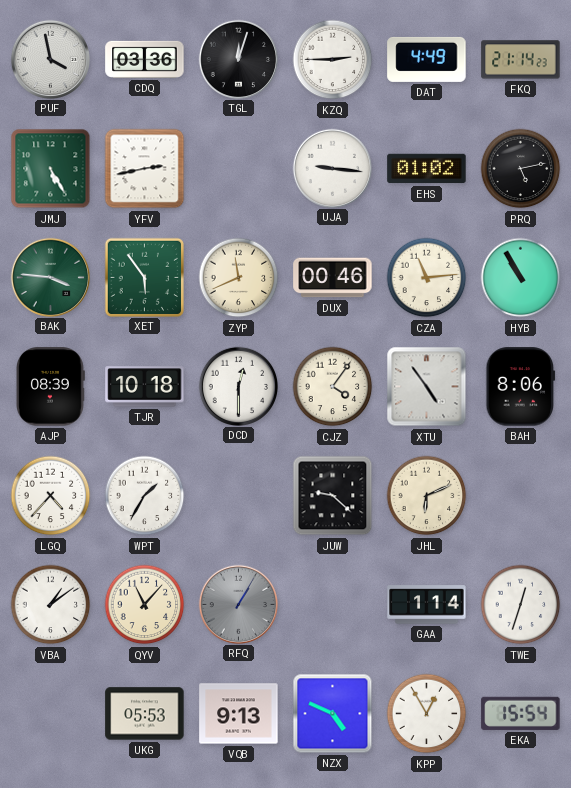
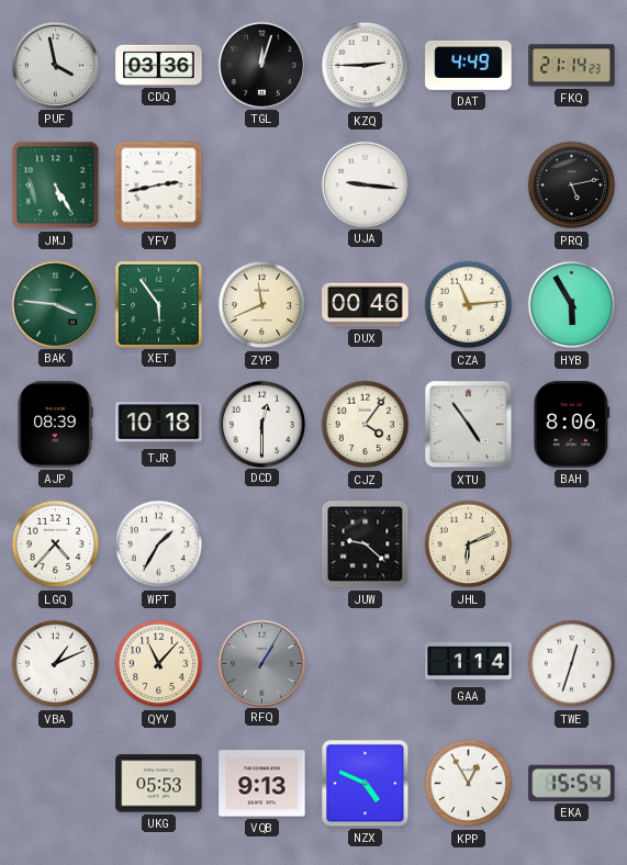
EHS: 01:02 -> none
HYB: 10:55 -> 5:55
VBA: 1:09 -> 1:11
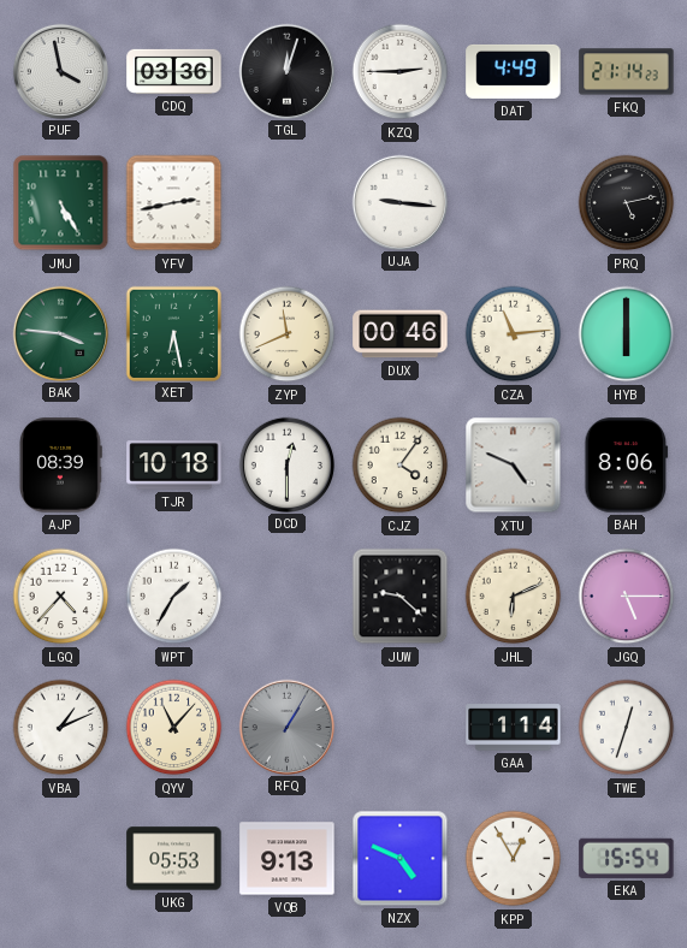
XET: 5:54 -> 6:28
HYB: 5:55 -> 6:00
XTU: 4:54 -> 4:49
JGQ: none -> 5:15
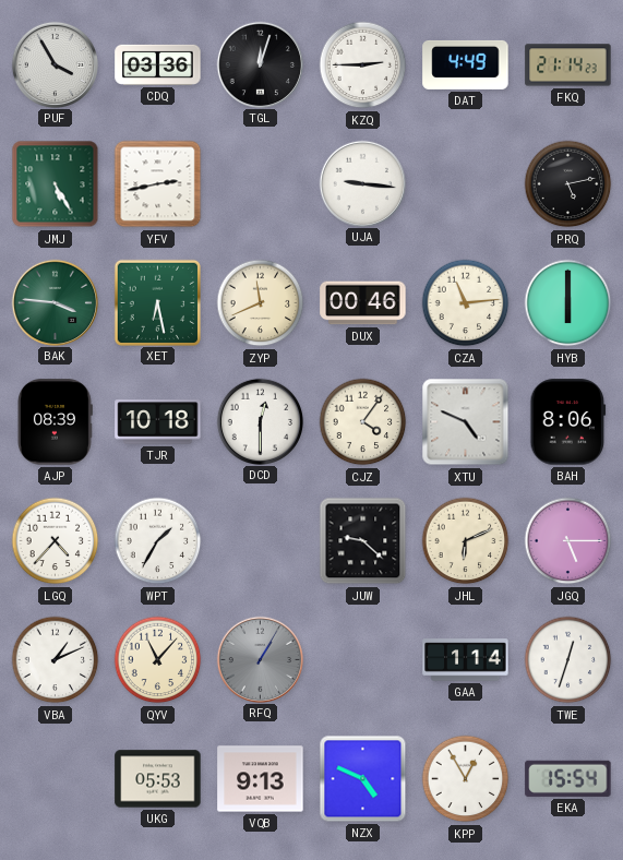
PUF: 3:58 -> 3:55
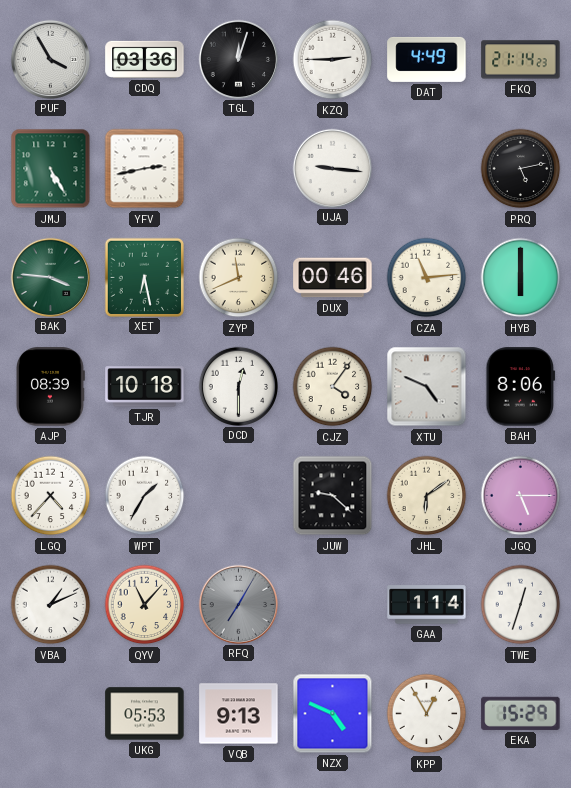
JHL: 6:11 -> 6:09
RFQ: 1:05 -> 7:05
EKA: 15:54 -> 15:29
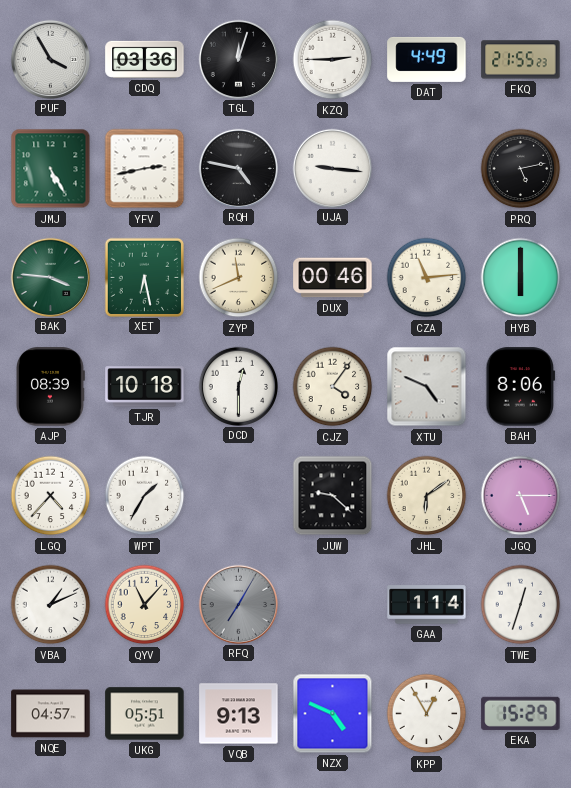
FKQ: 21:14 -> 21:55
RQH: none -> 4:47
NQE: none -> 04:57
UKG: 05:53 -> 05:51
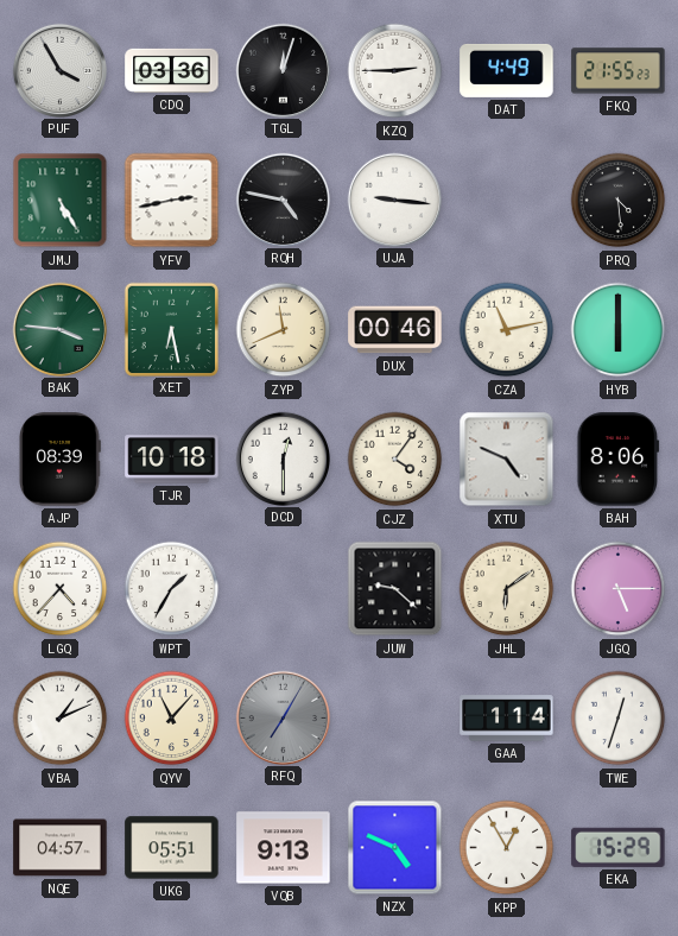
PRQ: 5:13 -> 4:29
CZA: 11:14 -> 11:13
